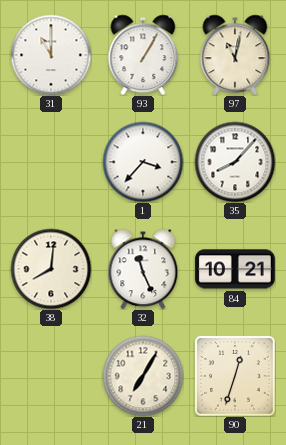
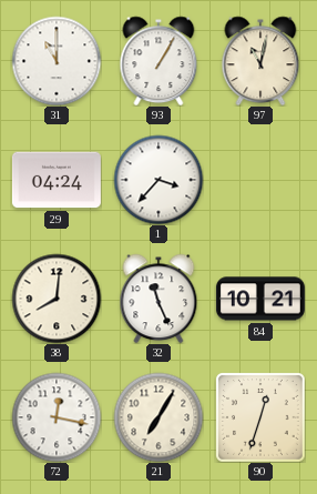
29: none -> 04:24
35: 8:07 -> none
72: none -> 12:17
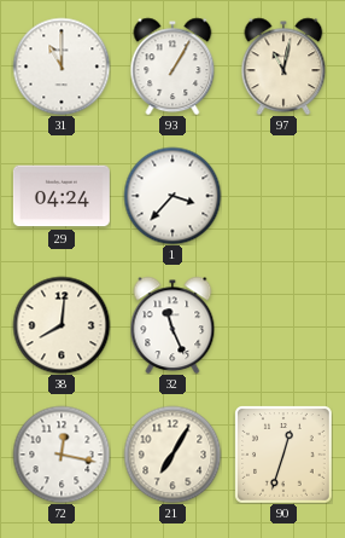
84: 10:21 -> none
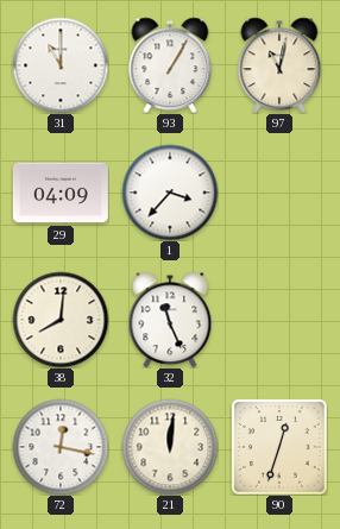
29: 04:24 -> 04:09
21: 7:05 -> 12:01
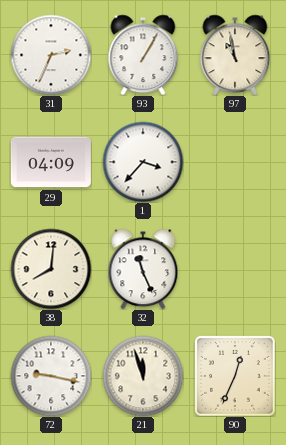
31: 11:00 -> 2:34
97: 11:02 -> 10:58
72: 12:17 -> 9:17
21: 12:01 -> 11:57
90: 12:33 -> 12:34
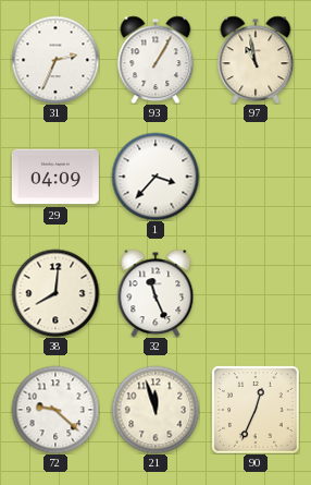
72: 9:17 -> 9:22
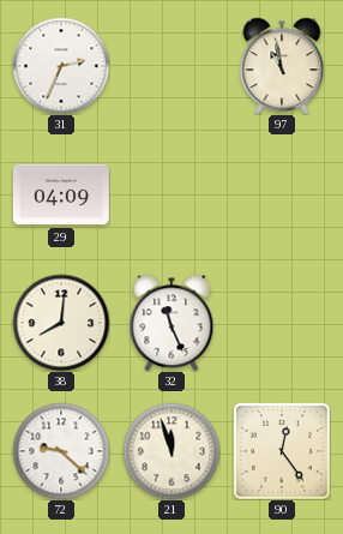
93: 1:05 -> none
1: 3:37 -> none
90: 12:34 -> 12:24
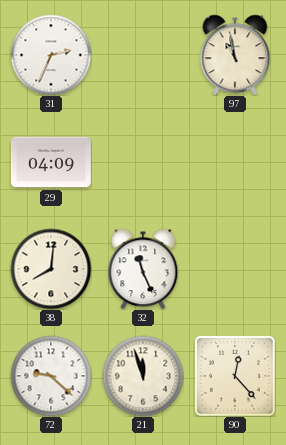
90: 12:24 -> 12:23
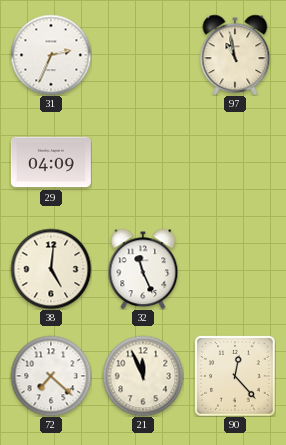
38: 8:01 -> 5:01
72: 9:22 -> 7:22
21: 11:57 -> 11:56
